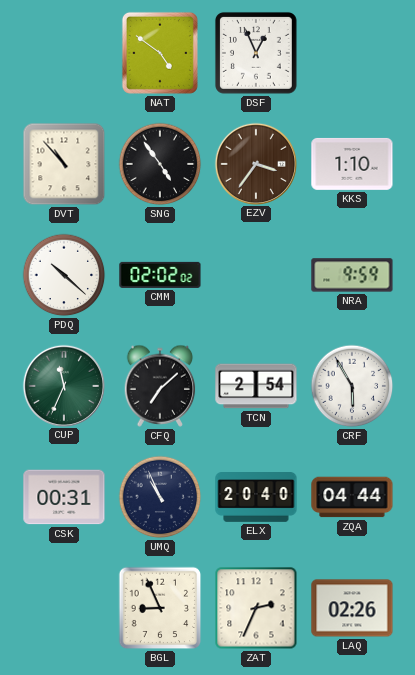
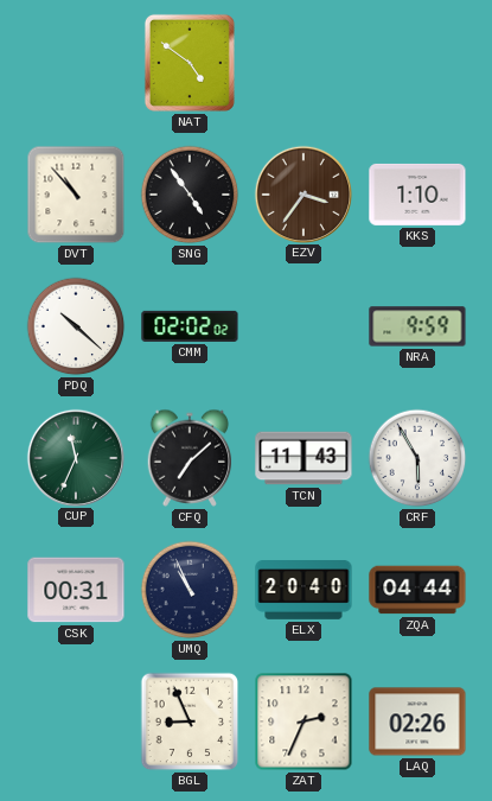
DSF: 12:56 -> none
TCN: 2:54 -> 11:43
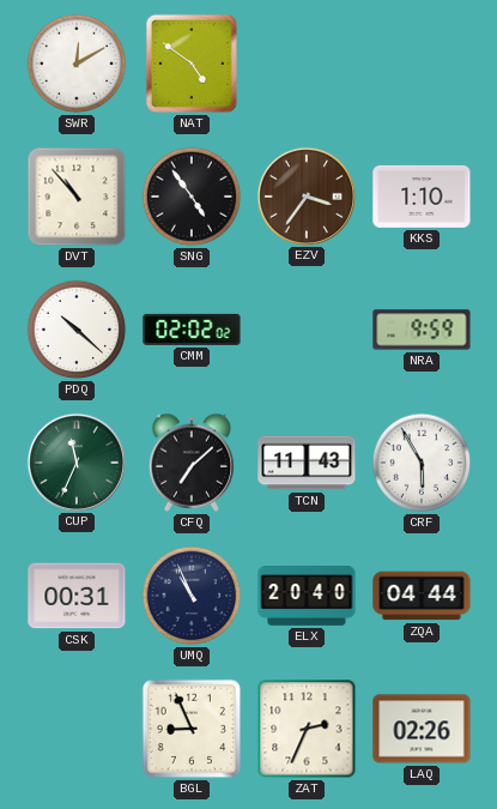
SWR: none -> 12:10
